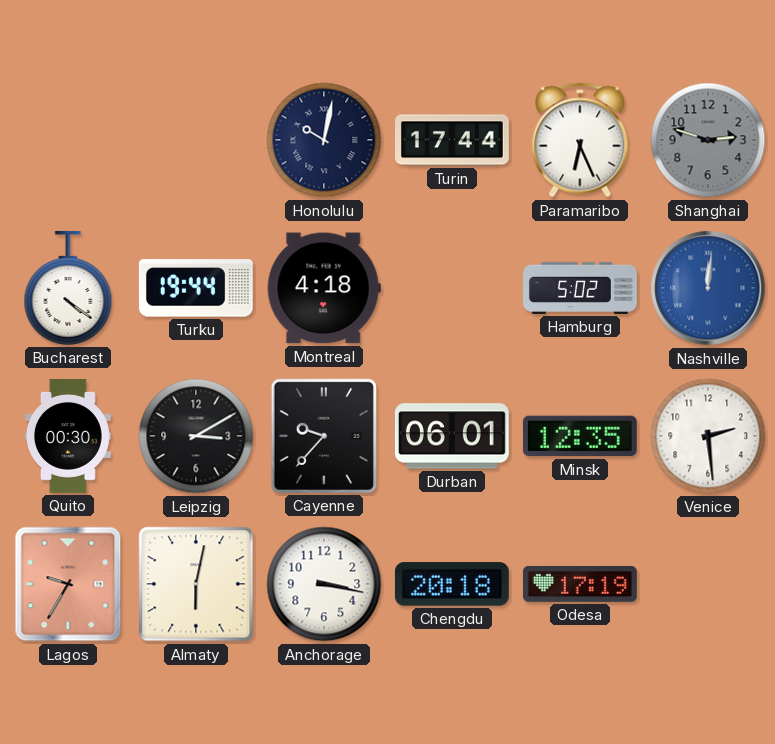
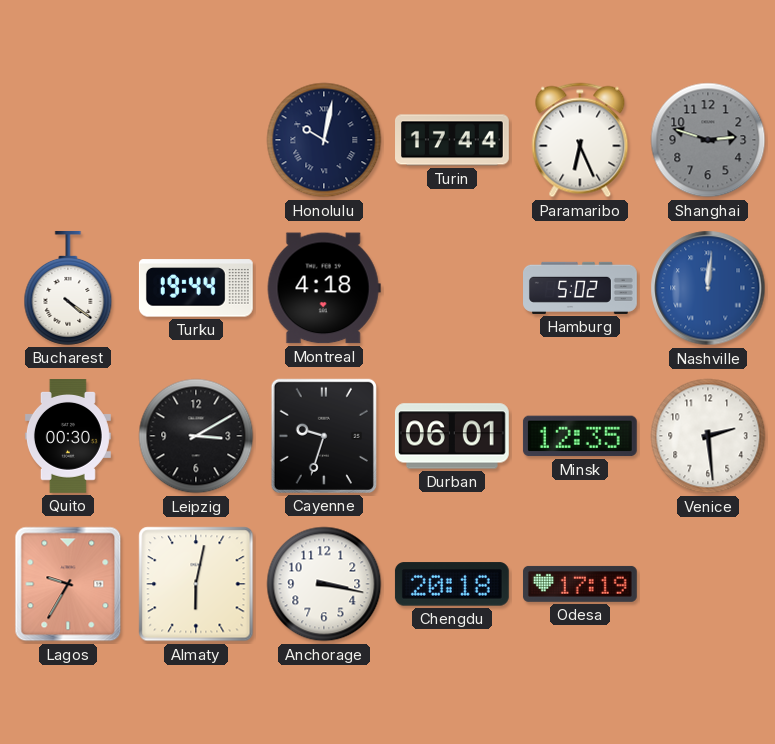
Cayenne: 9:37 -> 9:33
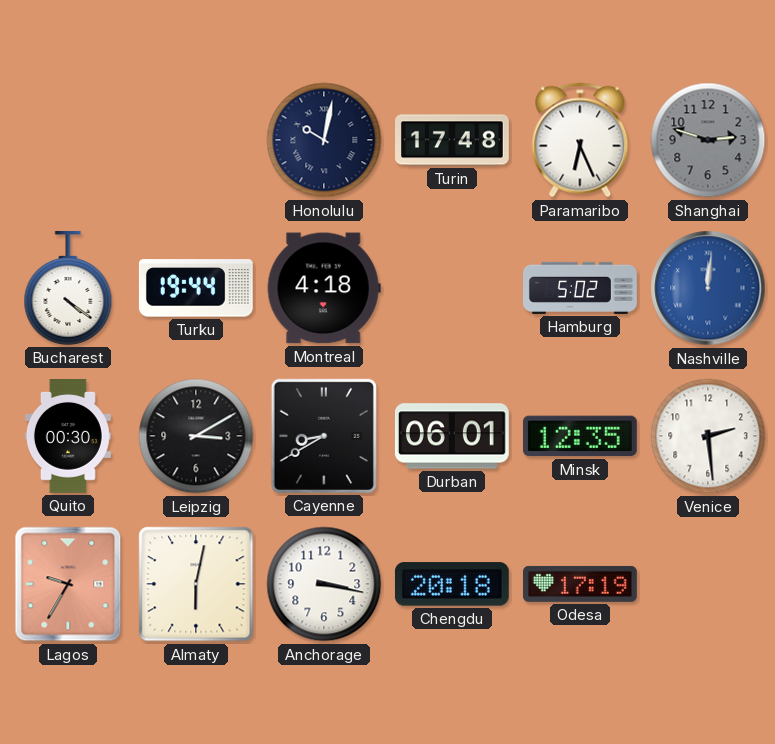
Turin: 17:44 -> 17:48
Cayenne: 9:33 -> 8:40
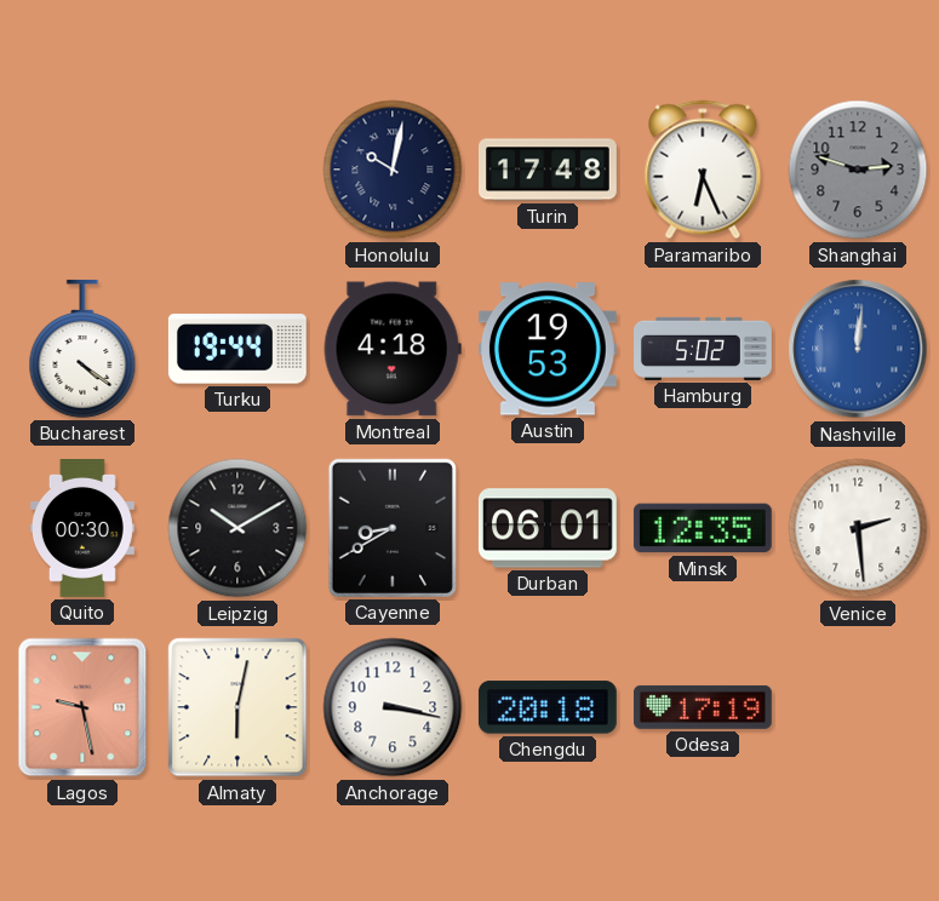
Austin: none -> 19:53
Leipzig: 3:10 -> 10:10
Lagos: 9:35 -> 9:28
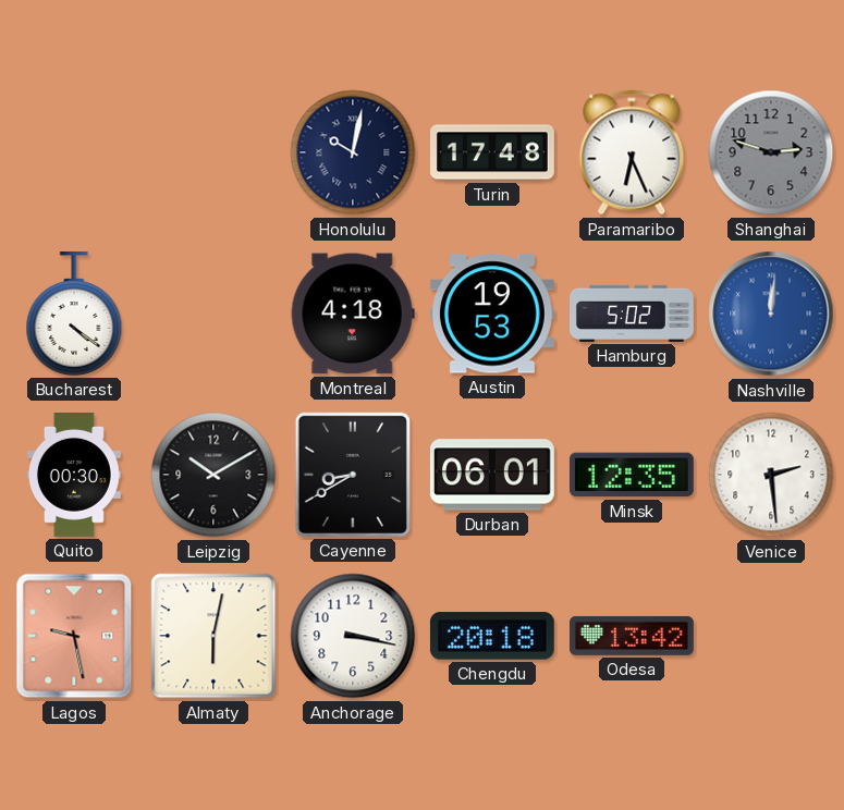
Turku: 19:44 -> none
Odesa: 17:19 -> 13:42
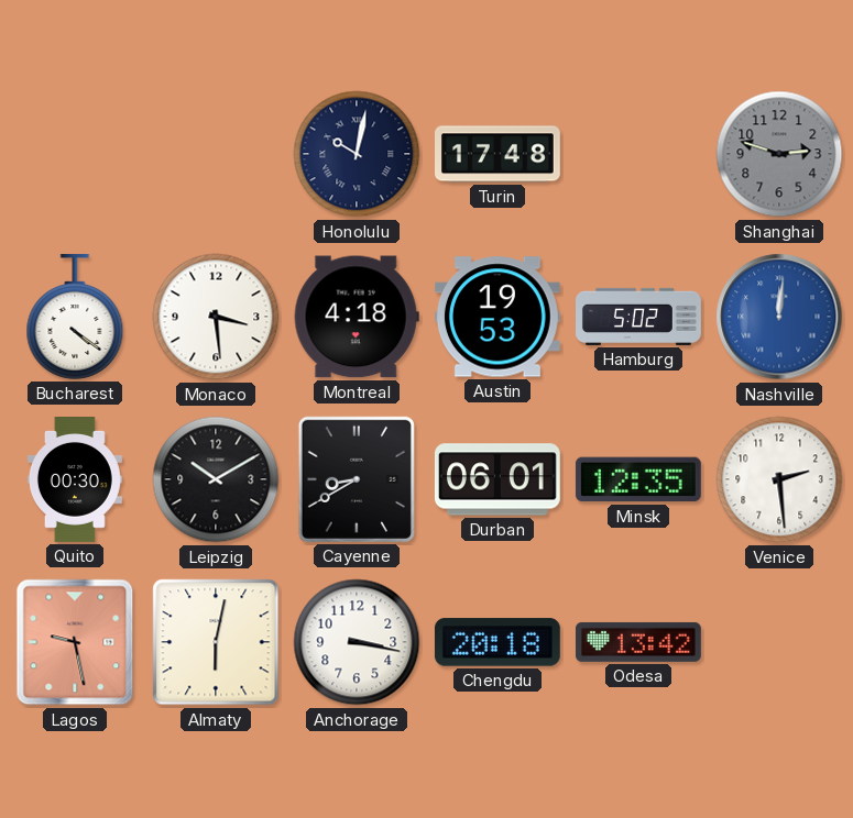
Paramaribo: 6:26 -> none
Monaco: none -> 3:29
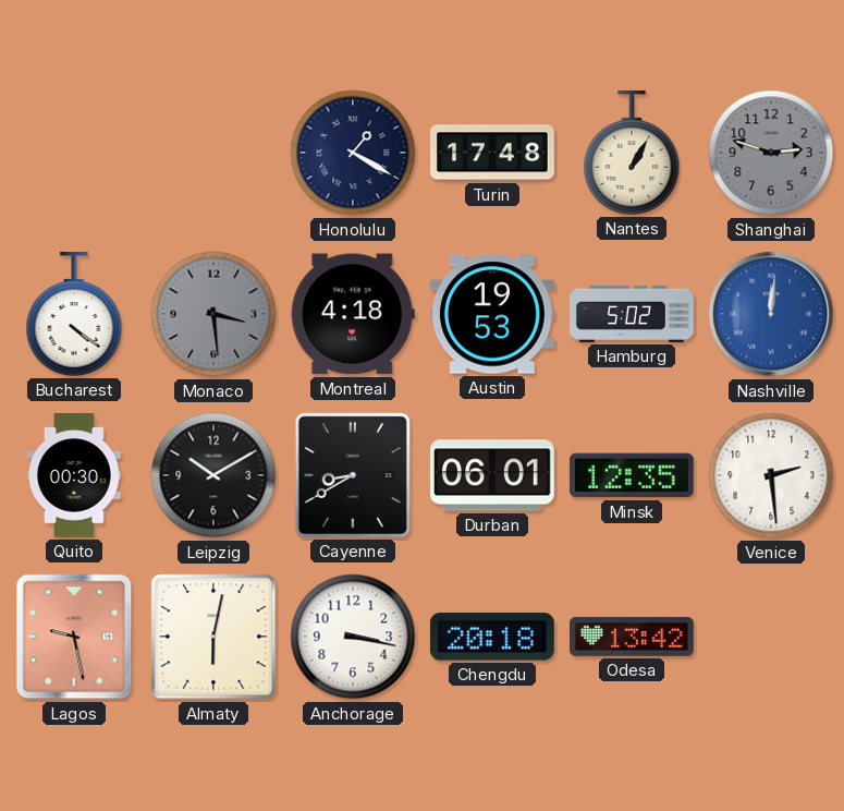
Honolulu: 10:02 -> 1:20
Nantes: none -> 1:05
Monaco dial: white -> grey
